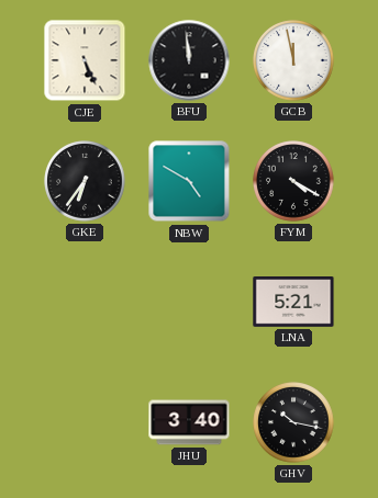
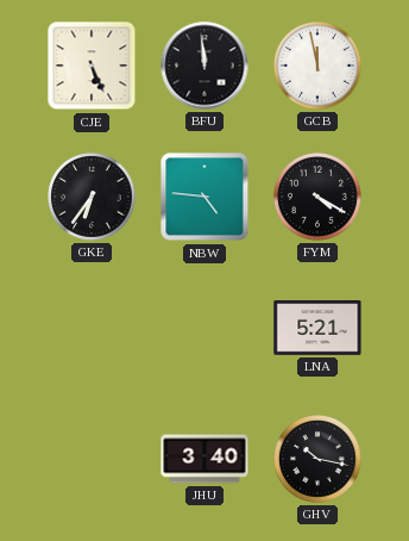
NBW: 4:50 -> 4:46
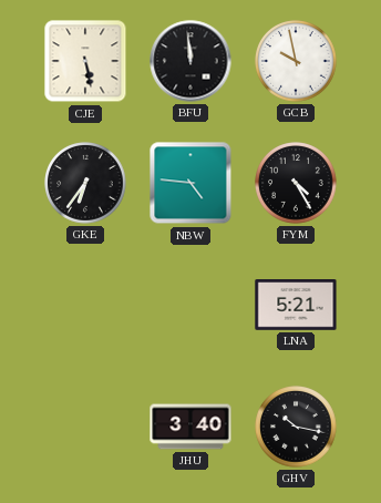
CJE: 5:26 -> 5:28
GCB: 11:58 -> 9:58
FYM: 4:20 -> 4:25
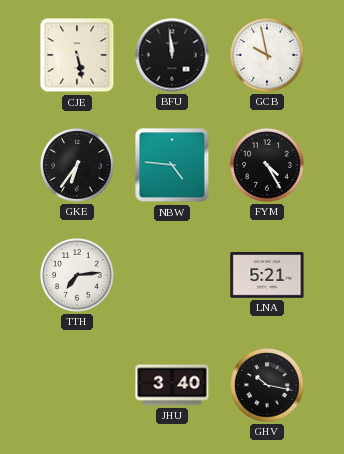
TTH: none -> 7:14
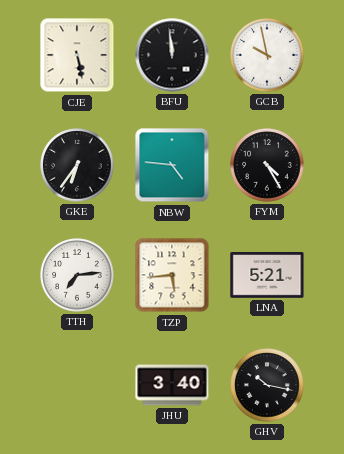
TZP: none -> 5:44
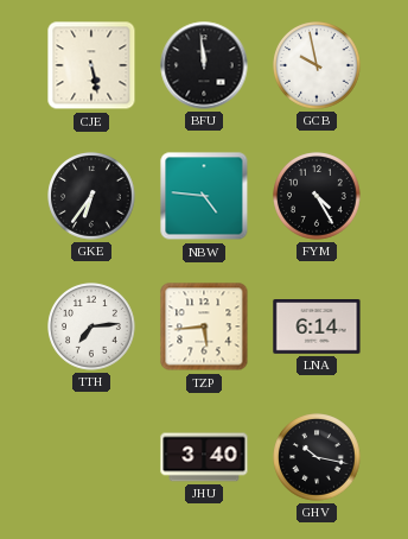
LNA: 5:21 -> 6:14
